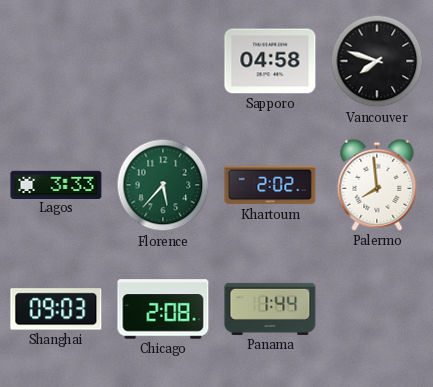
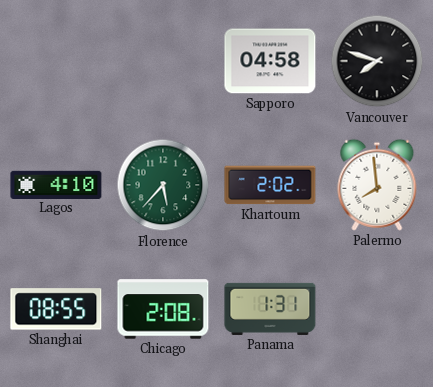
Lagos: 3:33 -> 4:10
Shanghai: 09:03 -> 08:55
Panama: 1:44 -> 1:31
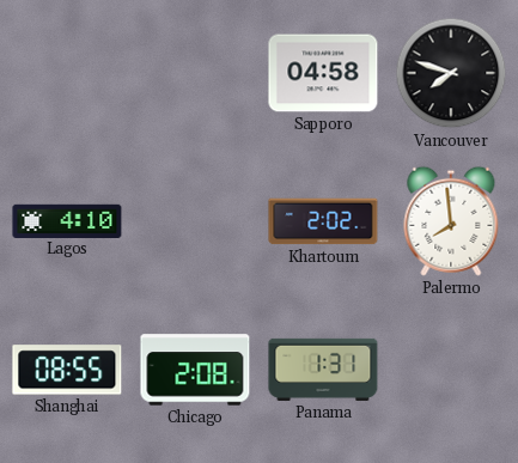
Florence: 5:37 -> none
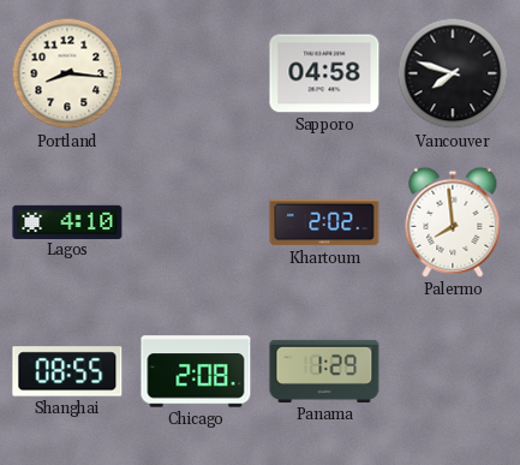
Portland: none -> 8:16
Panama: 1:31 -> 1:29
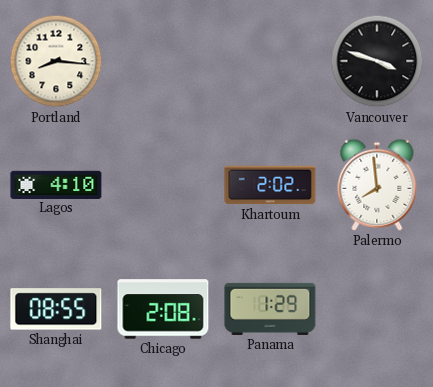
Sapporo: 04:58 -> none
Vancouver: 7:48 -> 3:48
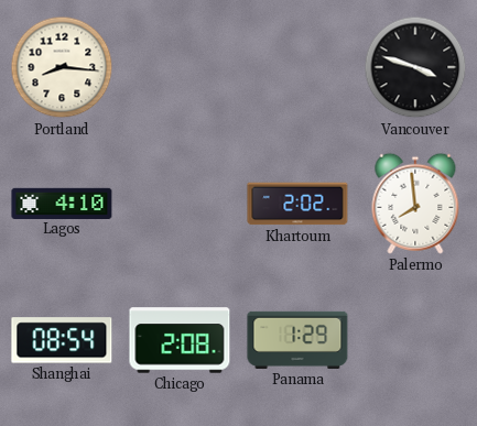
Shanghai: 08:55 -> 08:54
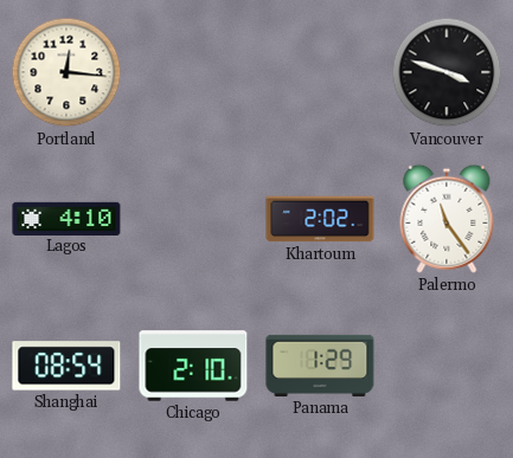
Portland: 8:16 -> 12:16
Palermo: 7:59 -> 11:24
Chicago: 2:08 -> 2:10
